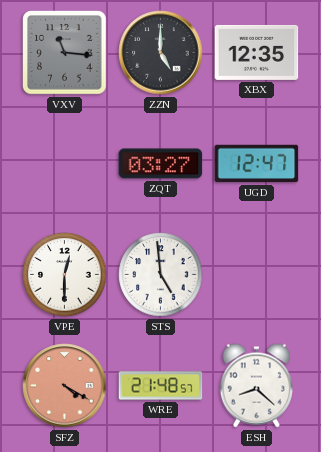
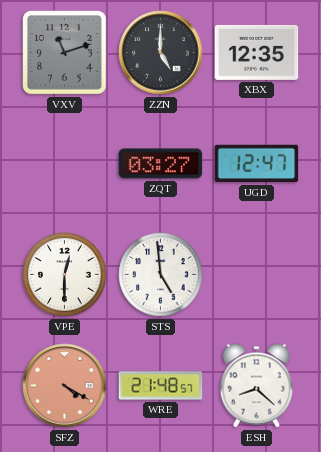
VXV: 11:16 -> 11:12
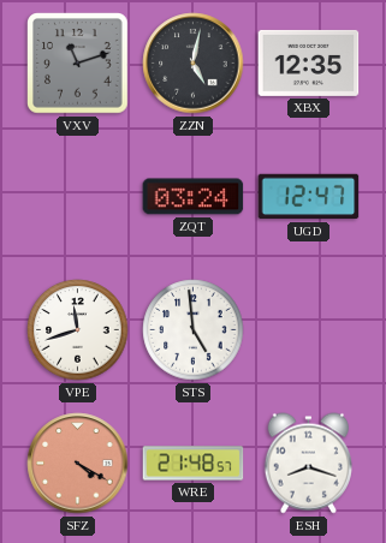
ZZN: 5:00 -> 5:02
ZQT: 03:27 -> 03:24
VPE: 12:30 -> 11:42
ESH: 8:22 -> 8:18
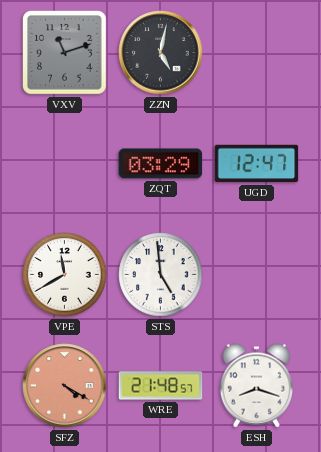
XBX: 12:35 -> none
ZQT: 03:24 -> 03:29
VPE: 11:42 -> 11:40
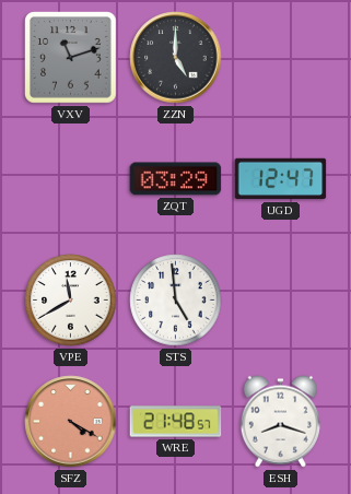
ZZN: 5:02 -> 5:00
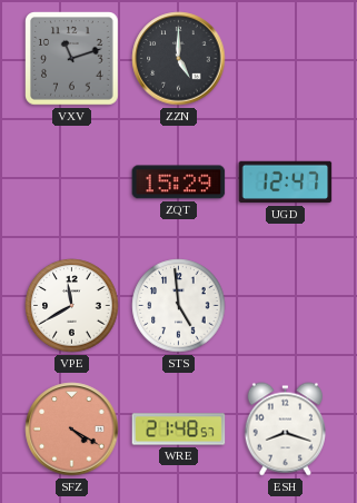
ZQT: 03:29 -> 15:29
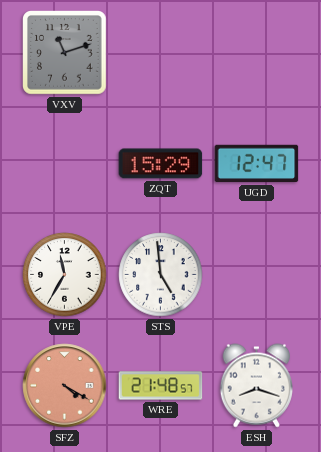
ZZN: 5:00 -> none
VPE: 11:40 -> 11:35
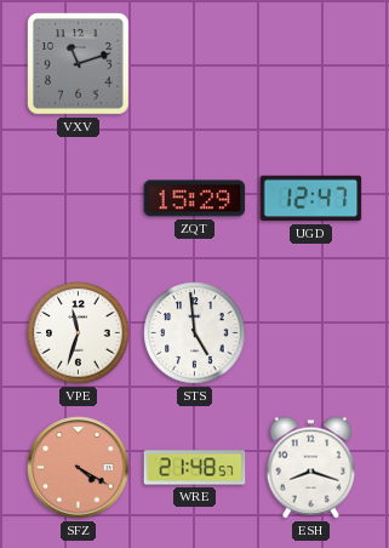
VPE: 11:35 -> 11:33
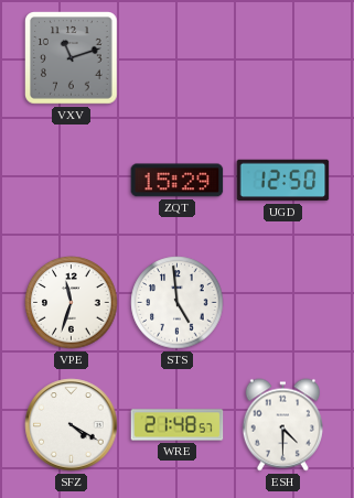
UGD: 12:47 -> 12:50
SFZ dial: salmon -> white
ESH: 8:18 -> 4:30
